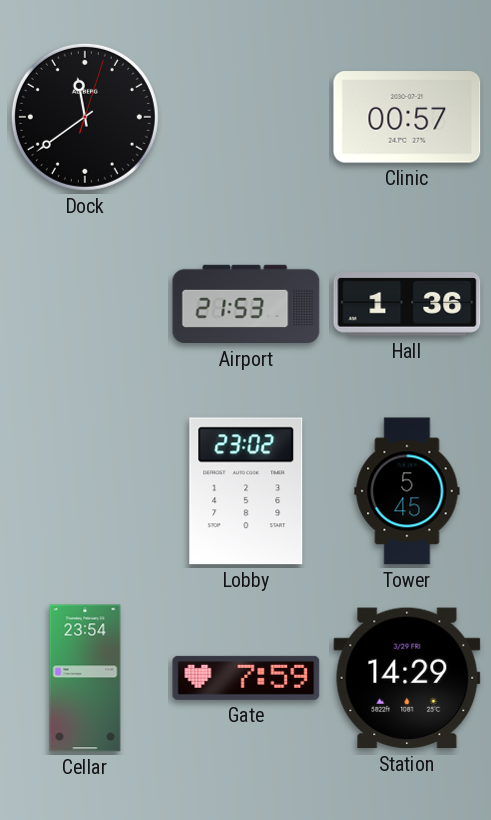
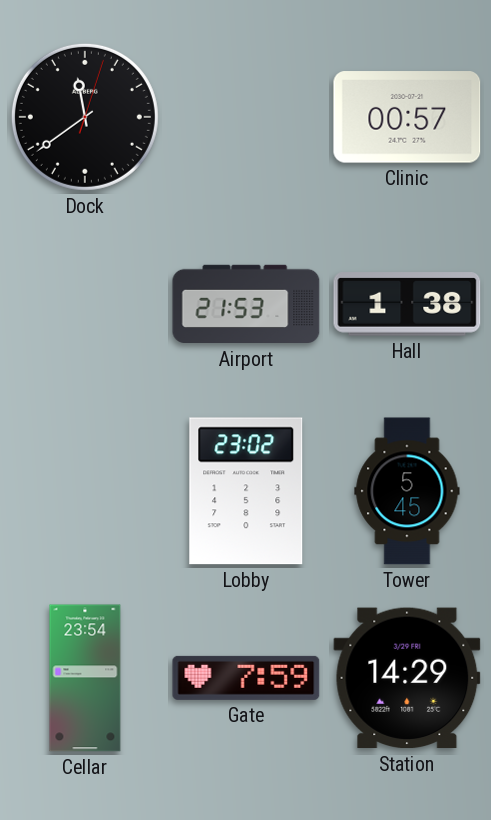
Hall: 1:36 -> 1:38
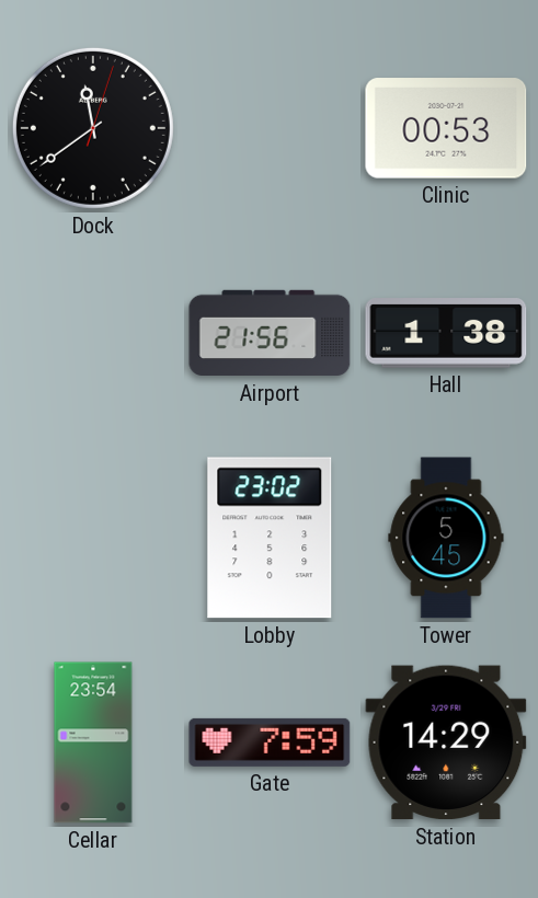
Clinic: 00:57 -> 00:53
Airport: 21:53 -> 21:56
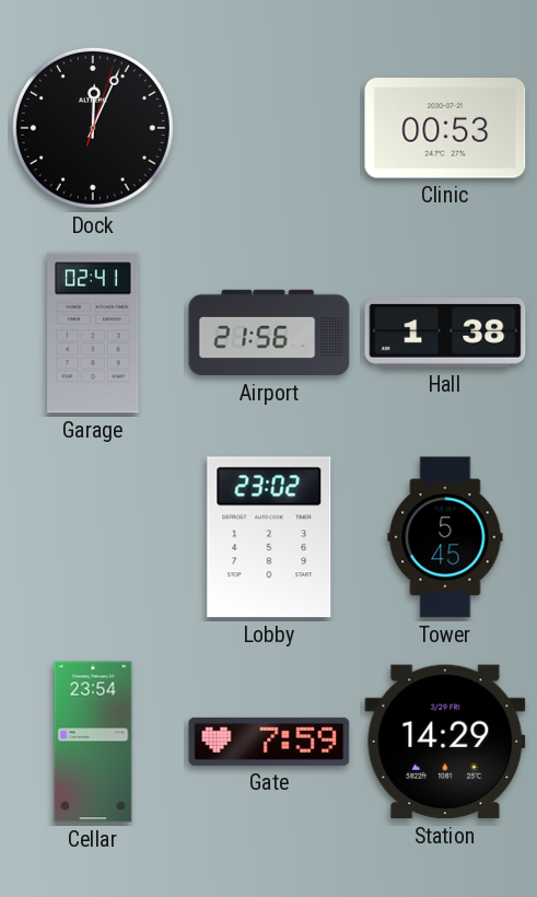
Dock: 11:39 -> 12:04
Garage: none -> 02:41
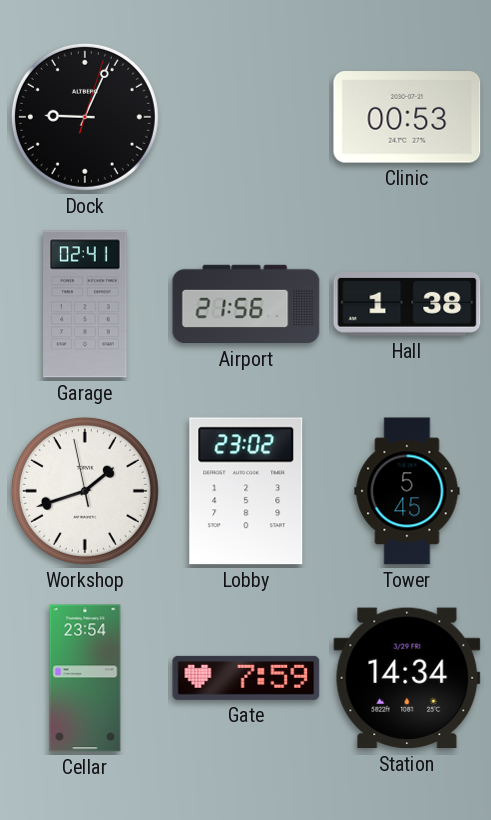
Dock: 12:04 -> 9:04
Workshop: none -> 1:41
Station: 14:29 -> 14:34
